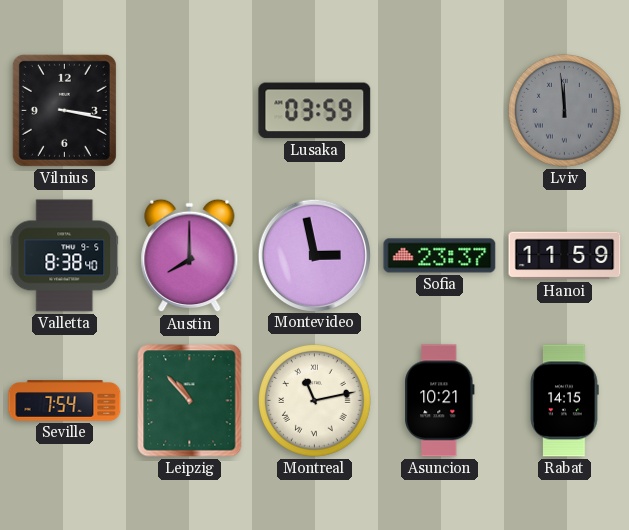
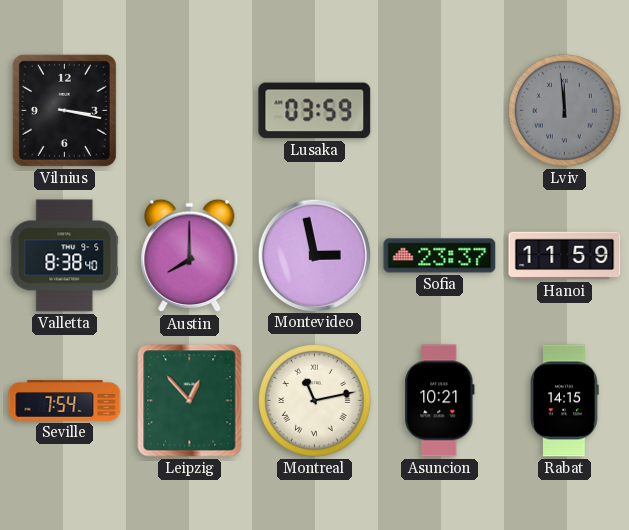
Leipzig: 10:53 -> 12:53
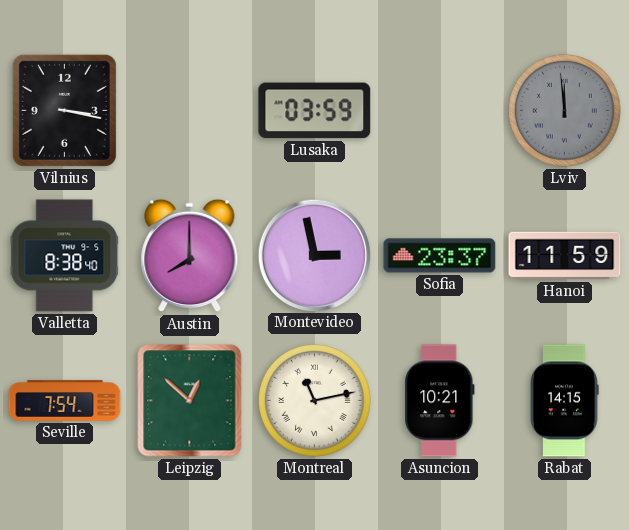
Leipzig: 12:53 -> 12:52
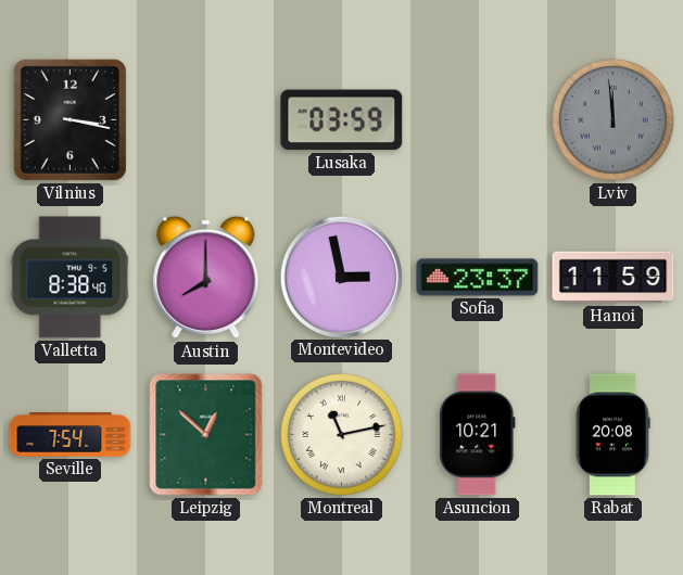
Rabat: 14:15 -> 20:08
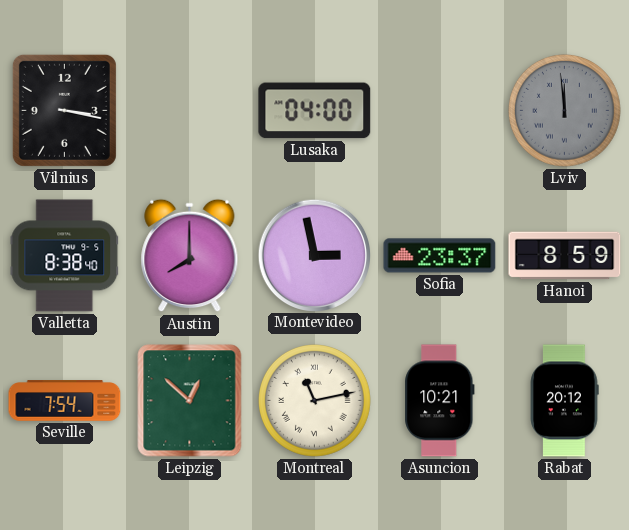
Lusaka: 03:59 -> 04:00
Hanoi: 11:59 -> 8:59
Rabat: 20:08 -> 20:12
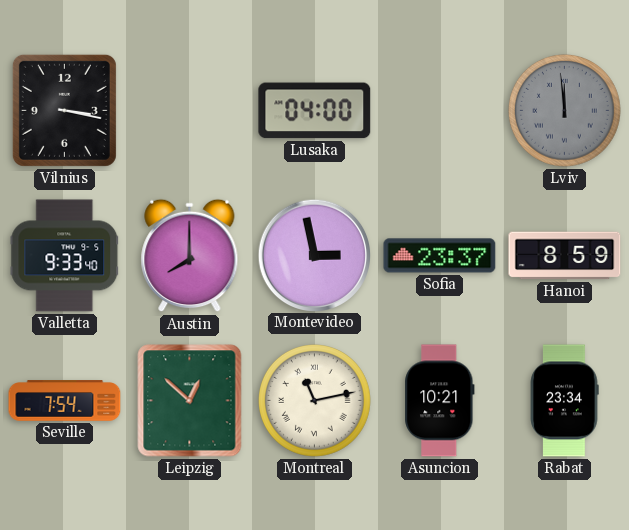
Valletta: 8:38 -> 9:33
Rabat: 20:12 -> 23:34
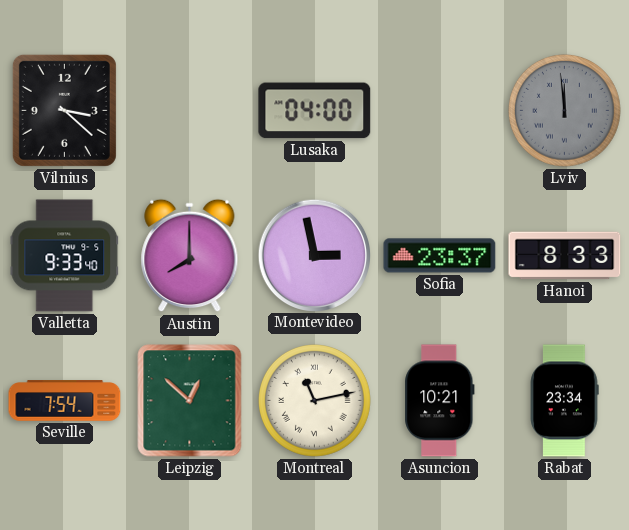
Vilnius: 3:17 -> 3:22
Hanoi: 8:59 -> 8:33
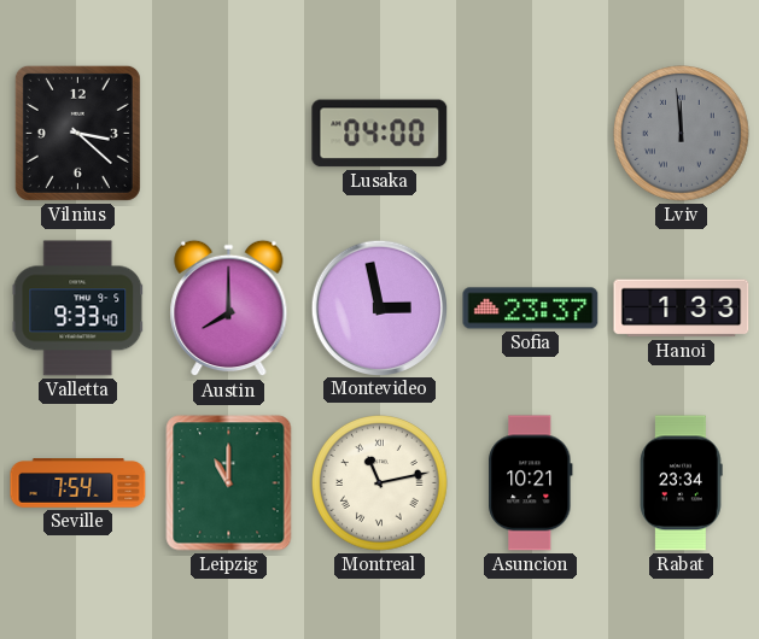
Hanoi: 8:33 -> 1:33
Leipzig: 12:52 -> 11:00
